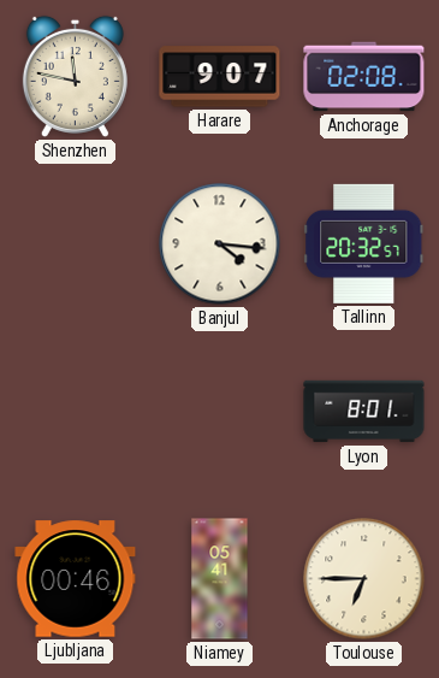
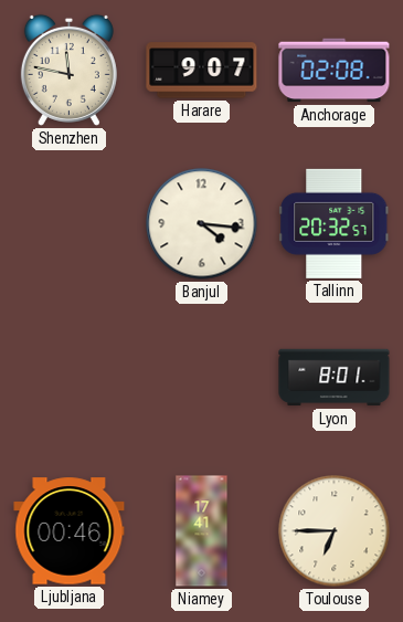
Niamey: 05:41 -> 17:41
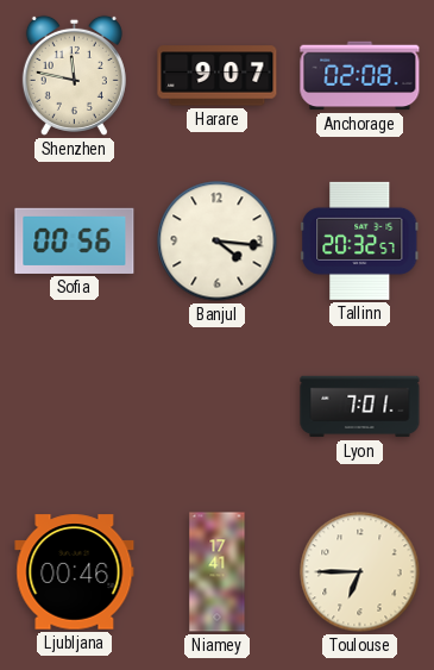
Sofia: none -> 00:56
Lyon: 8:01 -> 7:01
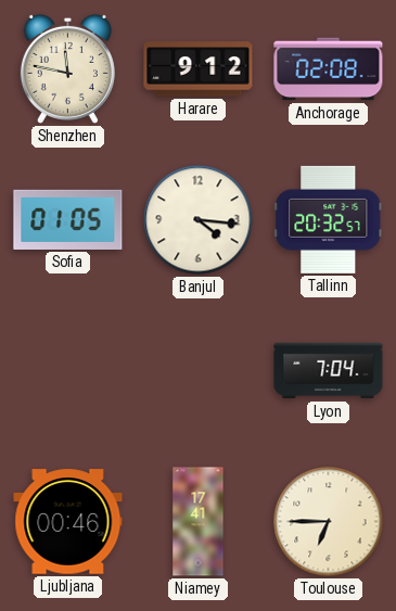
Harare: 9:07 -> 9:12
Sofia: 00:56 -> 01:05
Lyon: 7:01 -> 7:04
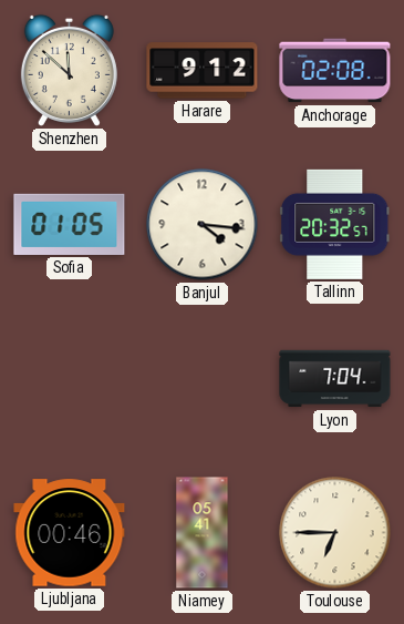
Shenzhen: 11:47 -> 11:52
Niamey: 17:41 -> 05:41
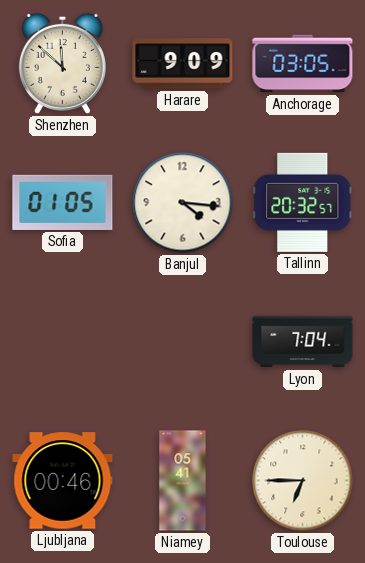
Harare: 9:12 -> 9:09
Anchorage: 02:08 -> 03:05
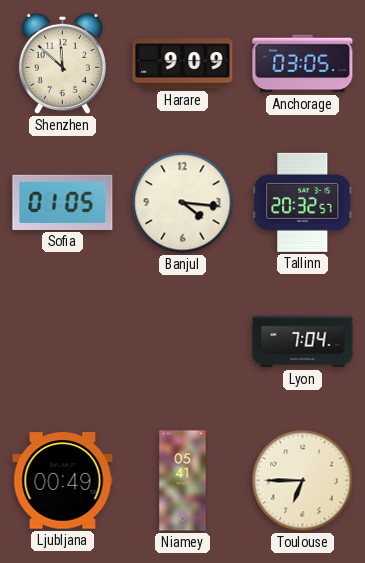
Ljubljana: 00:46 -> 00:49
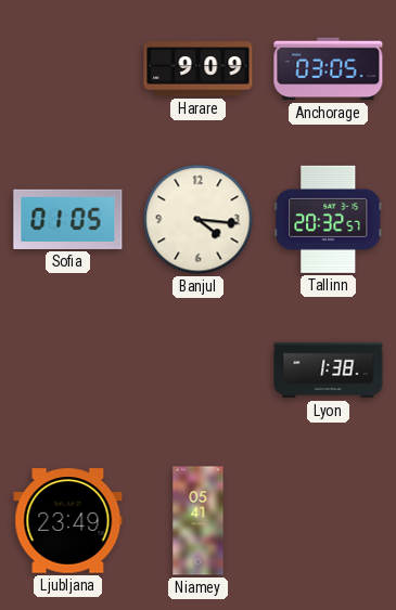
Shenzhen: 11:52 -> none
Lyon: 7:04 -> 1:38
Ljubljana: 00:49 -> 23:49
Toulouse: 6:45 -> none
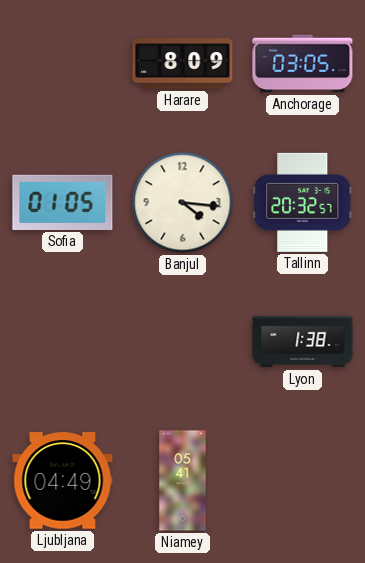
Harare: 9:09 -> 8:09
Ljubljana: 23:49 -> 04:49
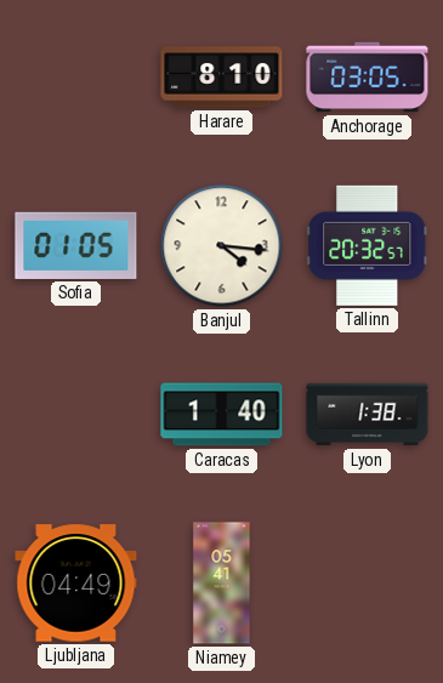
Harare: 8:09 -> 8:10
Caracas: none -> 1:40
